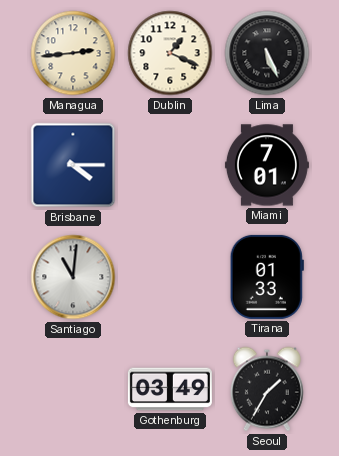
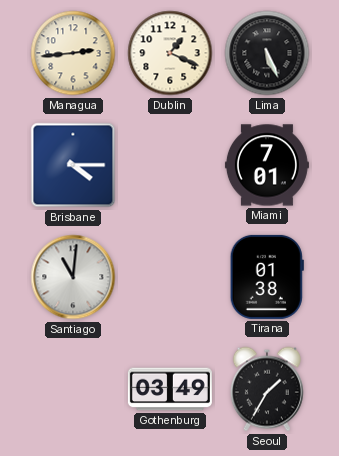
Tirana: 01:33 -> 01:38
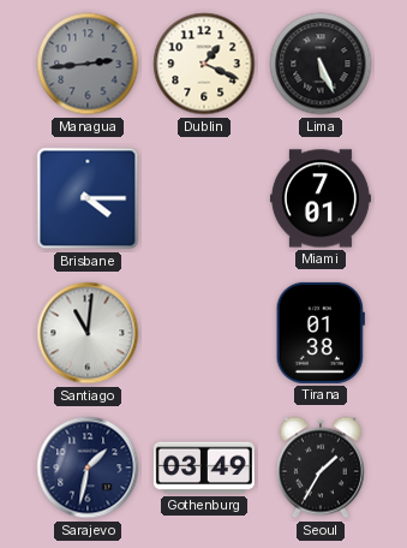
Managua dial: cream -> grey
Sarajevo: none -> 1:32
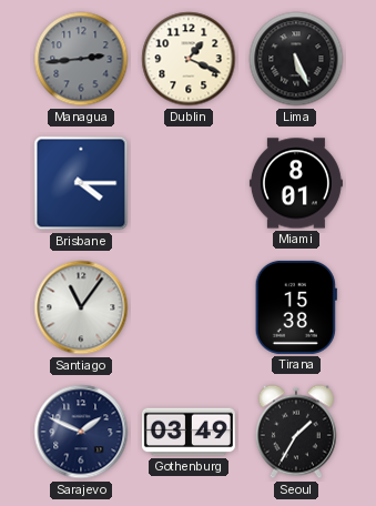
Miami: 7:01 -> 8:01
Santiago: 11:01 -> 11:06
Tirana: 01:38 -> 15:38
Sarajevo: 1:32 -> 1:49
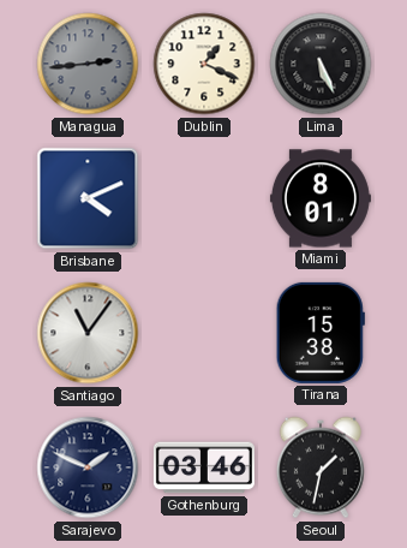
Brisbane: 4:15 -> 4:11
Gothenburg: 03:49 -> 03:46
Seoul: 1:35 -> 1:32
